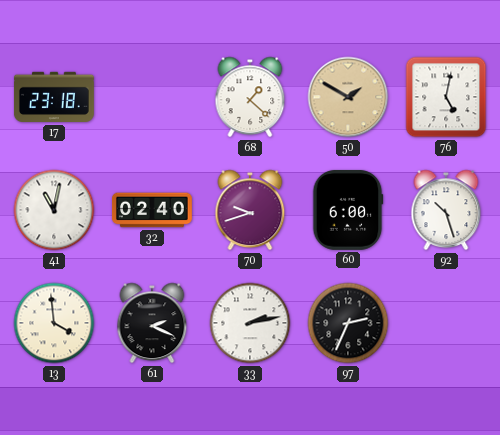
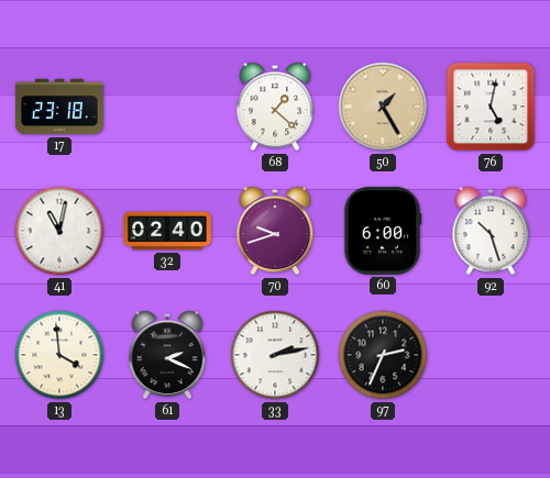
50: 1:50 -> 1:25
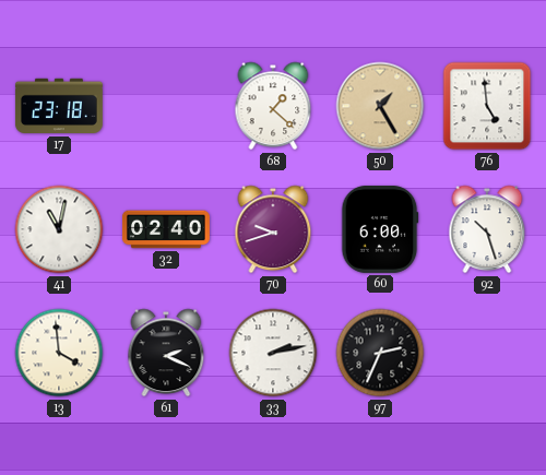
76: 5:02 -> 4:59
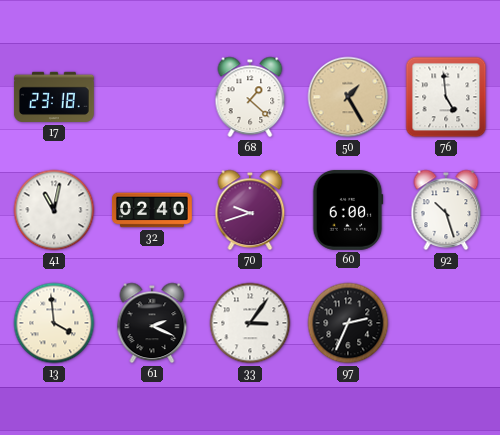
33: 2:13 -> 3:06
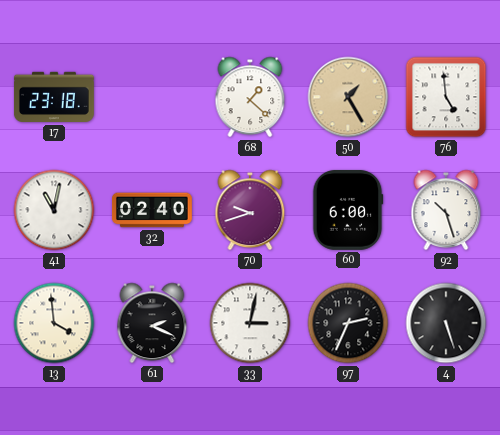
33: 3:06 -> 3:02
4: none -> 5:27
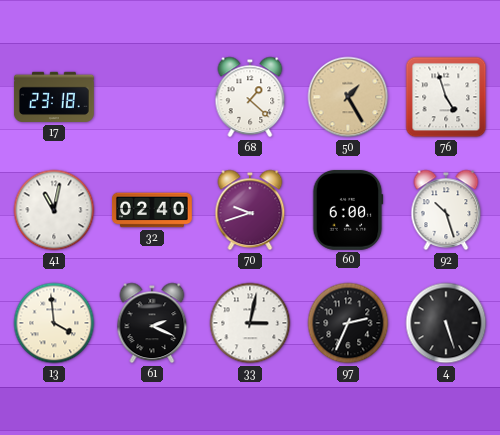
76: 4:59 -> 4:57
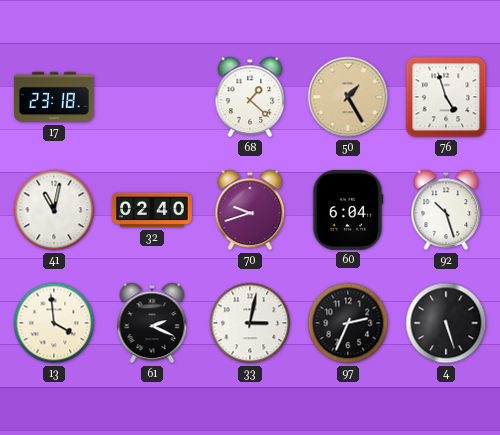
60: 6:00 -> 6:04
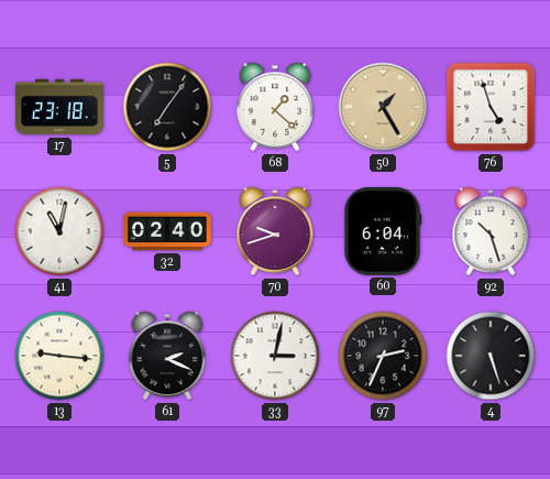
5: none -> 7:06
13: 3:59 -> 9:16
